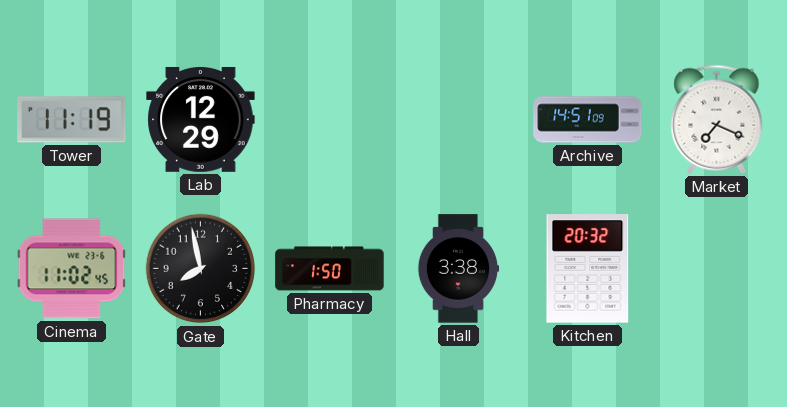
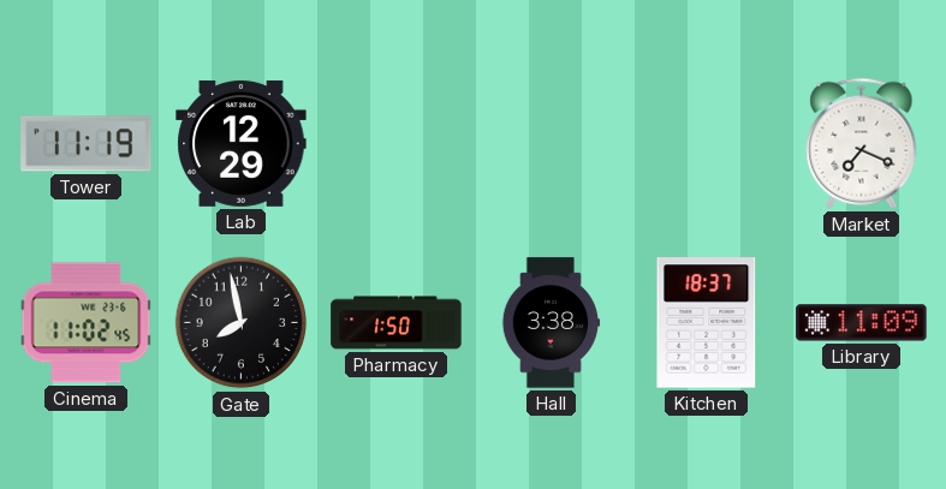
Archive: 14:51 -> none
Kitchen: 20:32 -> 18:37
Library: none -> 11:09
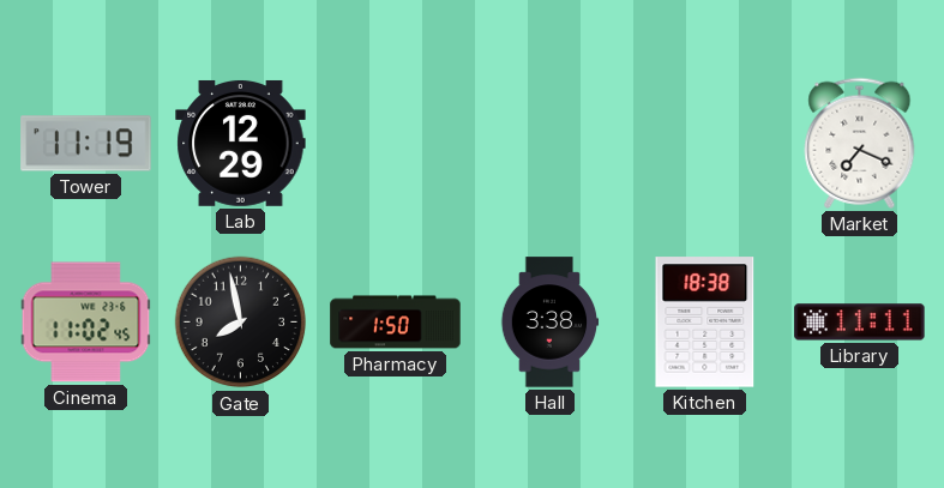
Kitchen: 18:37 -> 18:38
Library: 11:09 -> 11:11
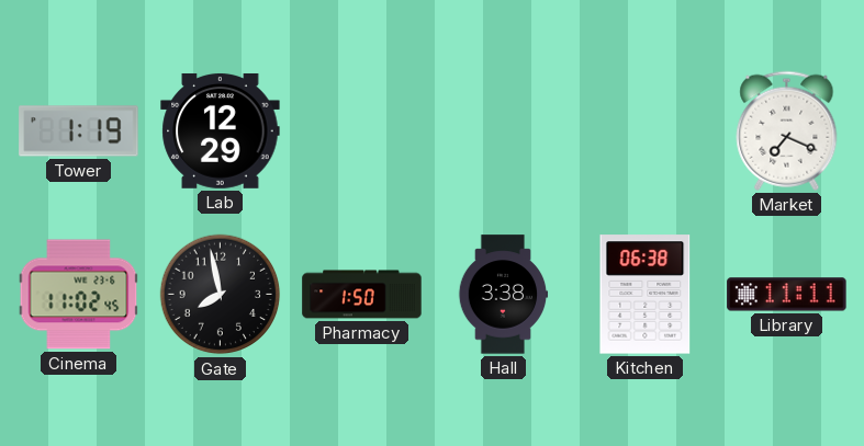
Tower: 11:19 -> 1:19
Kitchen: 18:38 -> 06:38
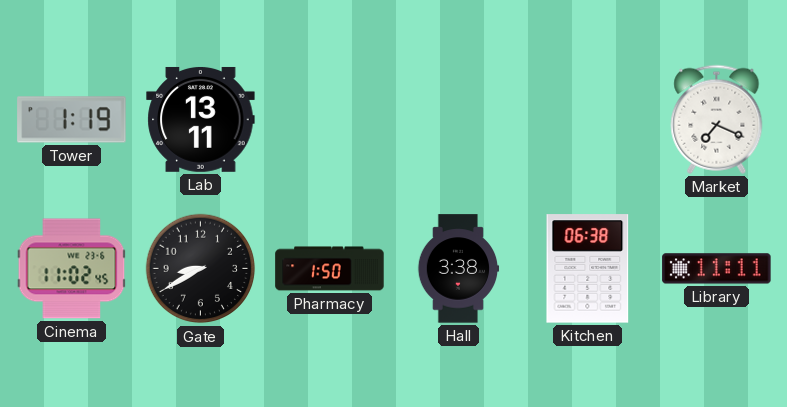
Lab: 12:29 -> 13:11
Gate: 7:58 -> 8:40
